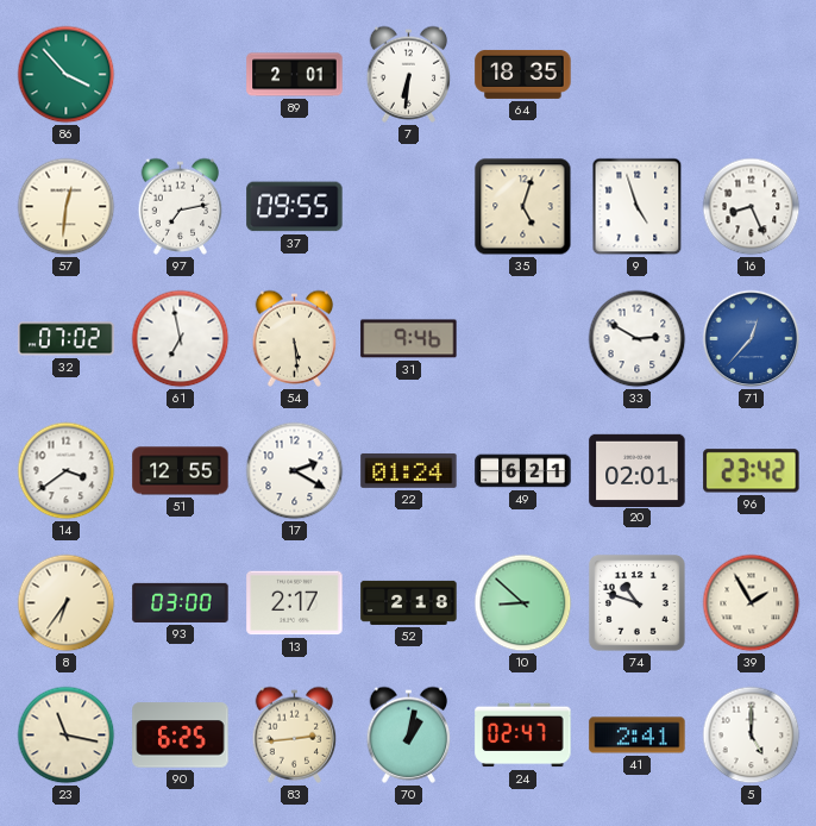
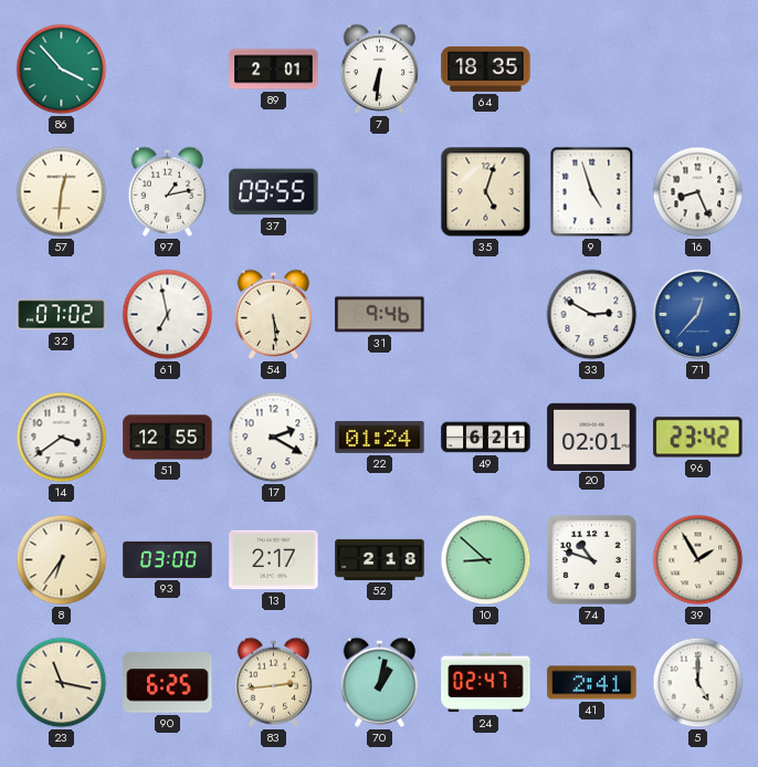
97: 7:13 -> 1:13
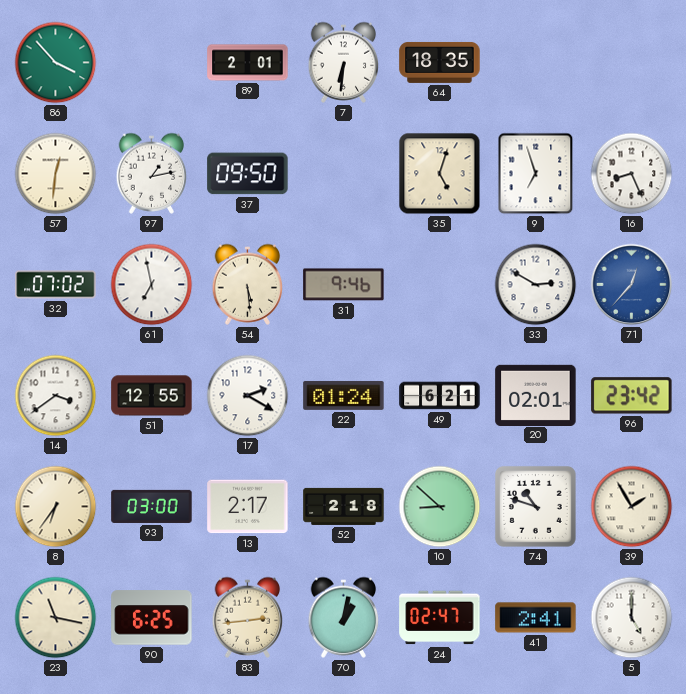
37: 09:55 -> 09:50
9: 4:57 -> 6:57
